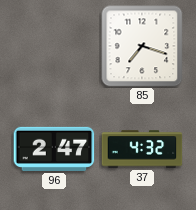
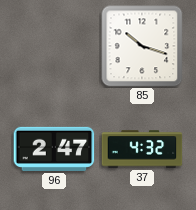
85: 7:18 -> 10:18
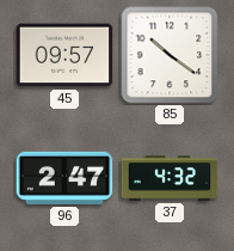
45: none -> 09:57
85: 10:18 -> 10:21
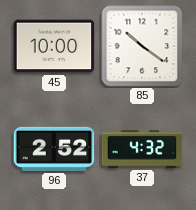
45: 09:57 -> 10:00
96: 2:47 -> 2:52
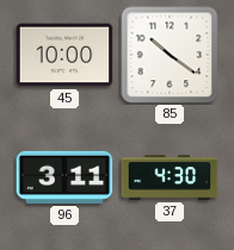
96: 2:52 -> 3:11
37: 4:32 -> 4:30
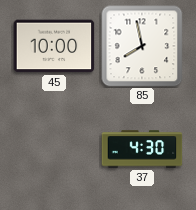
85: 10:21 -> 7:58
96: 3:11 -> none
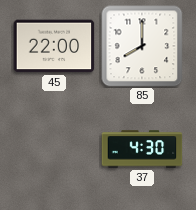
45: 10:00 -> 22:00
85: 7:58 -> 8:00
